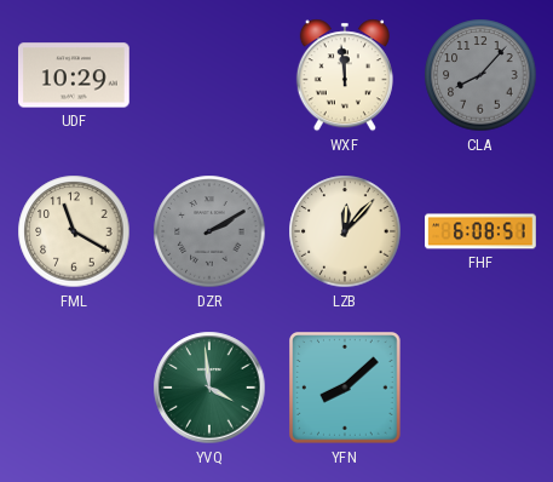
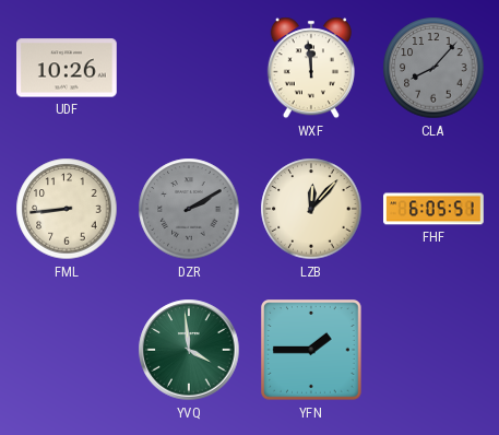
UDF: 10:29 -> 10:26
FML: 11:20 -> 8:44
FHF: 6:08 -> 6:05
YFN: 8:08 -> 1:45
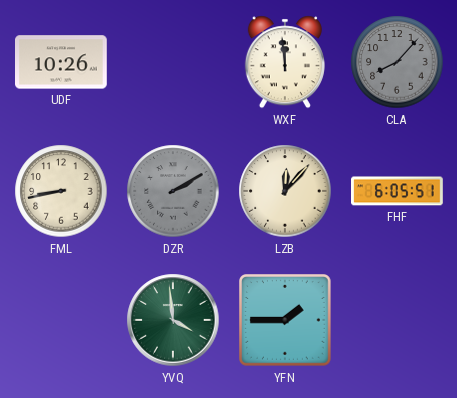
FML: 8:44 -> 8:43
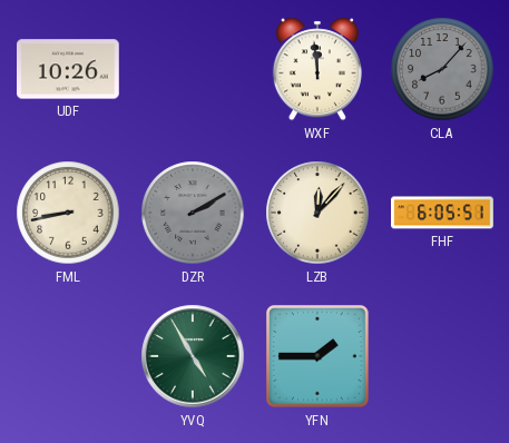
YVQ: 3:59 -> 4:55
